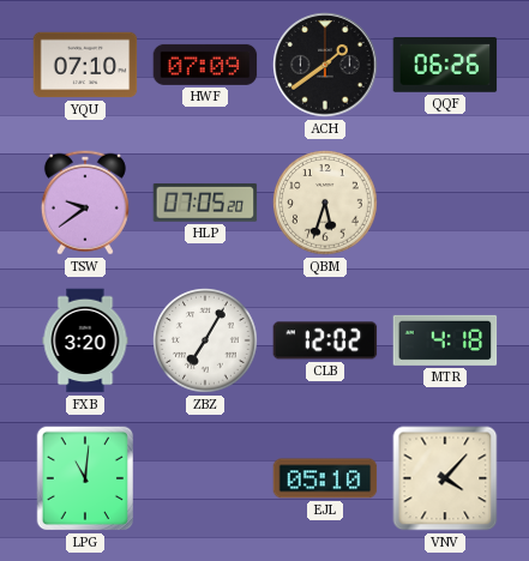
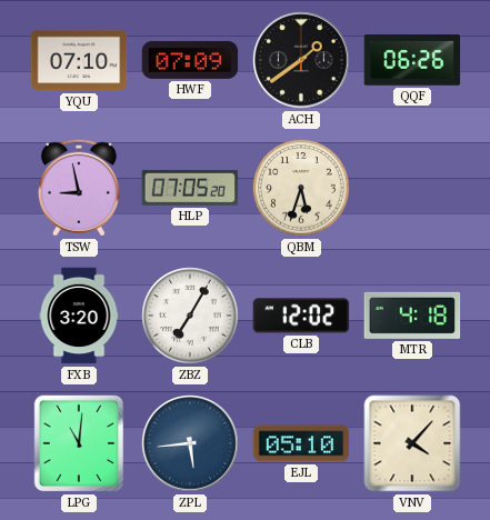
TSW: 9:39 -> 8:58
ZPL: none -> 5:44
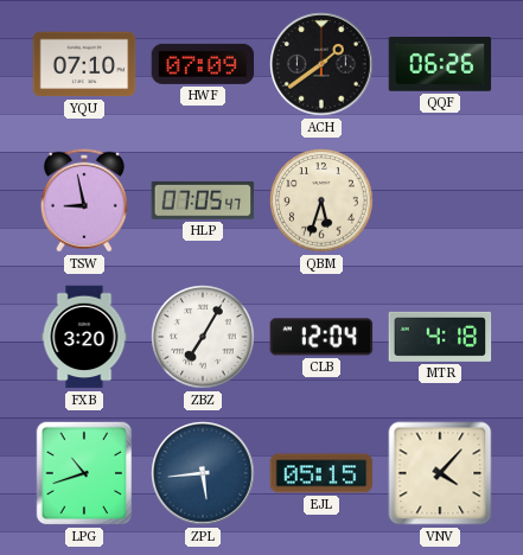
HLP: 07:05:20 -> 07:05:47
CLB: 12:02 -> 12:04
LPG: 11:01 -> 10:42
EJL: 05:10 -> 05:15
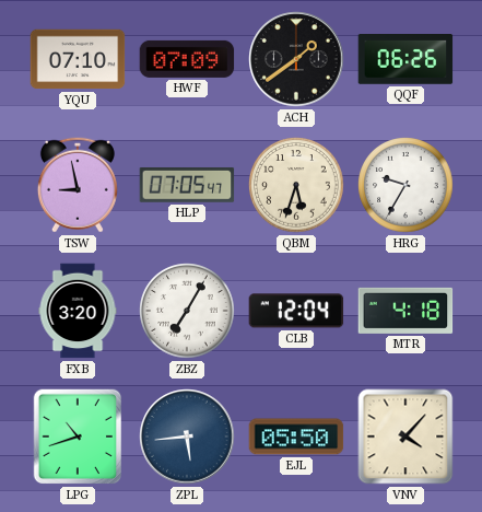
HRG: none -> 9:35
EJL: 05:15 -> 05:50
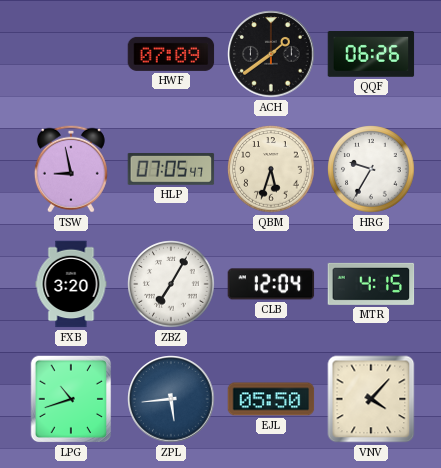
YQU: 07:10 -> none
MTR: 4:18 -> 4:15
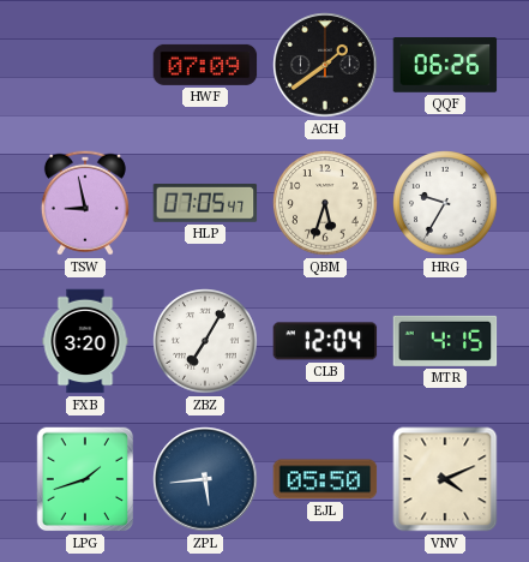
LPG: 10:42 -> 1:42
VNV: 4:07 -> 4:11
